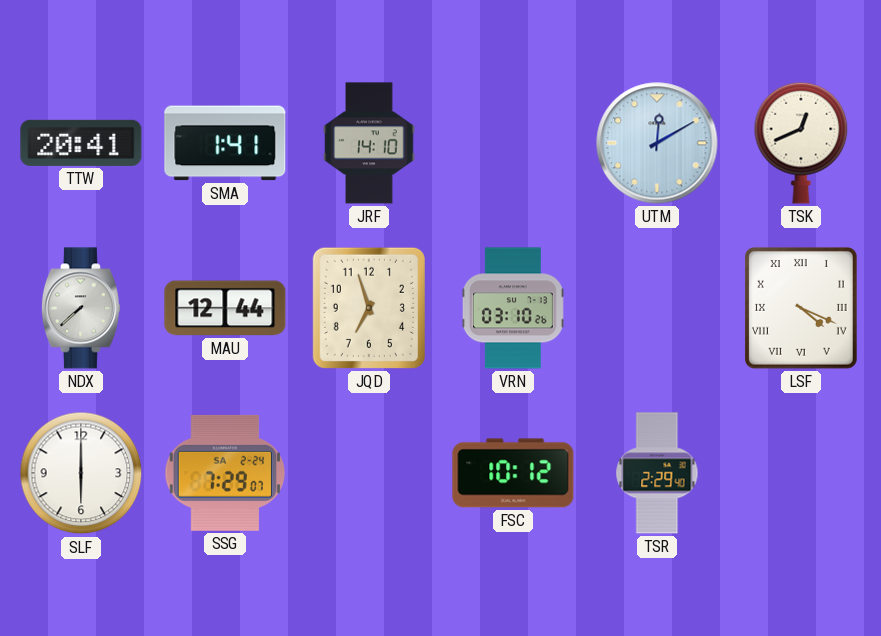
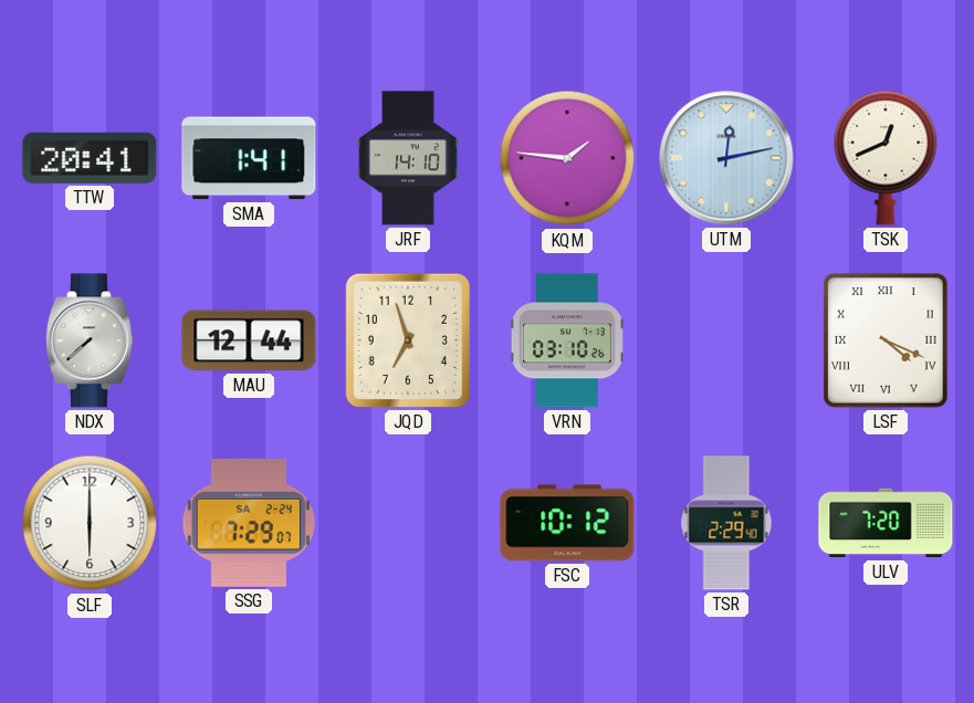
KQM: none -> 1:46
UTM: 12:10 -> 12:13
ULV: none -> 7:20
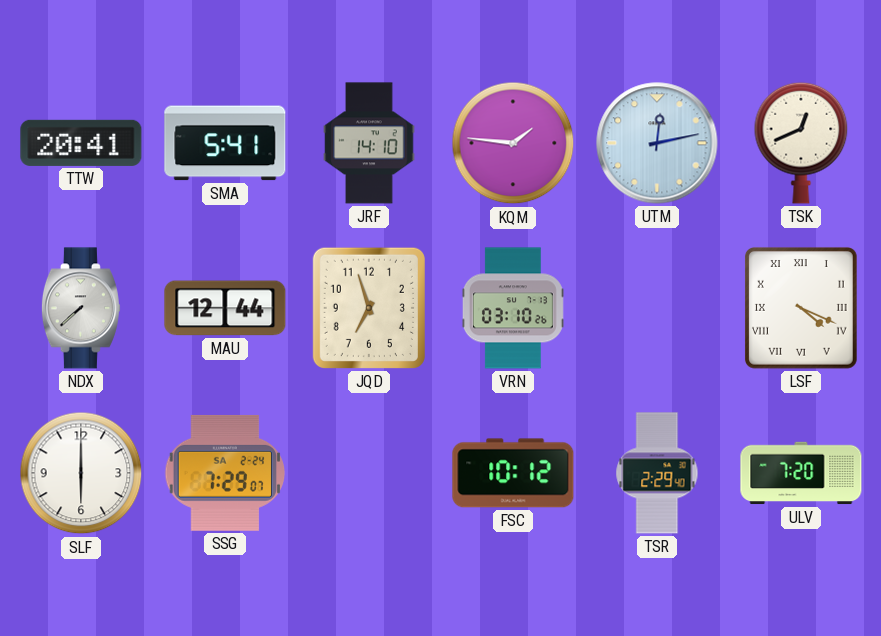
SMA: 1:41 -> 5:41
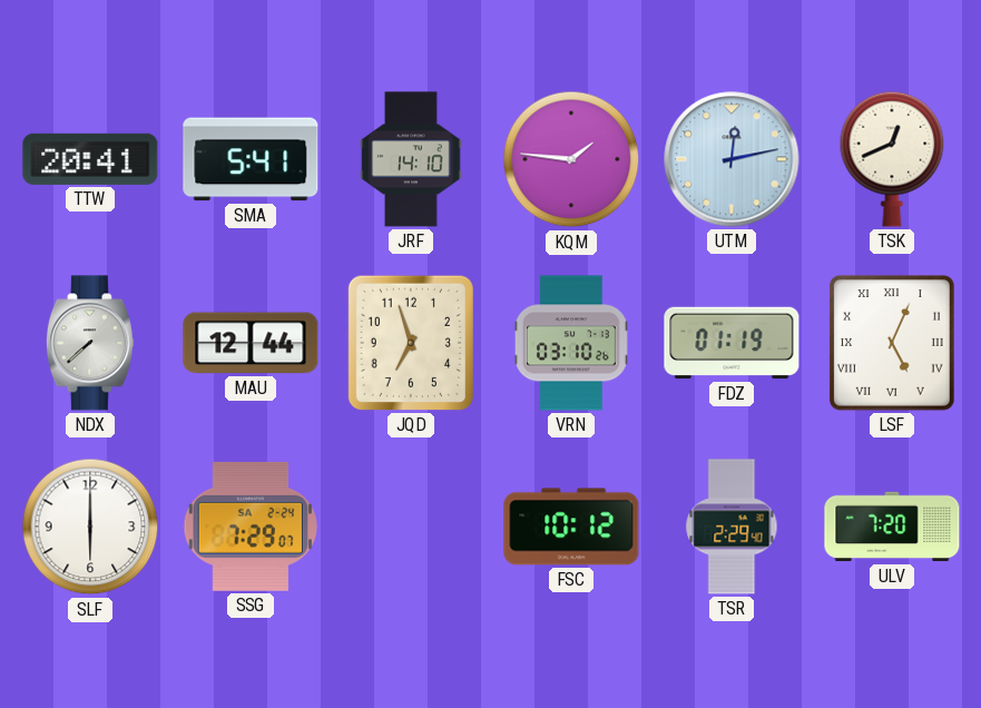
FDZ: none -> 01:19
LSF: 4:19 -> 5:04
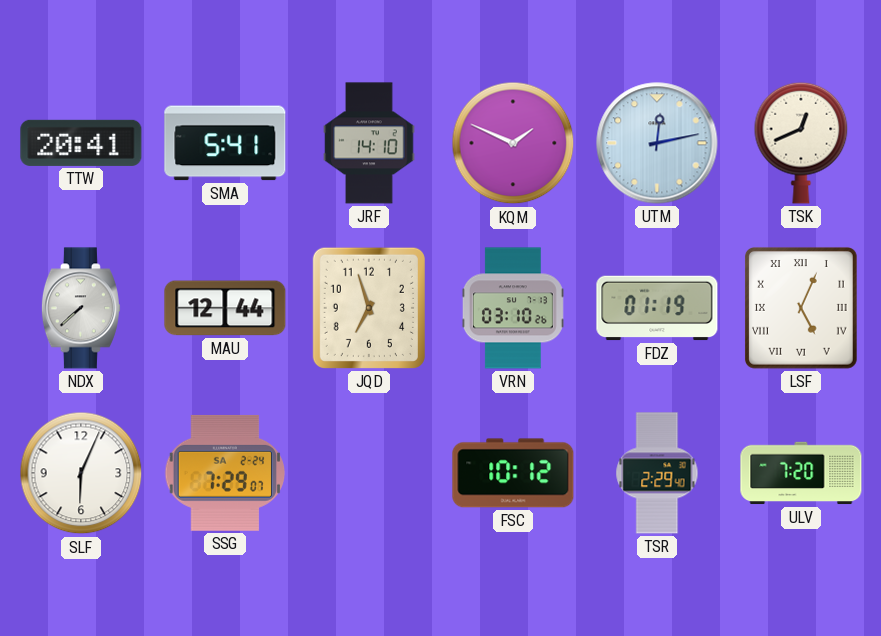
KQM: 1:46 -> 1:49
SLF: 6:00 -> 6:04
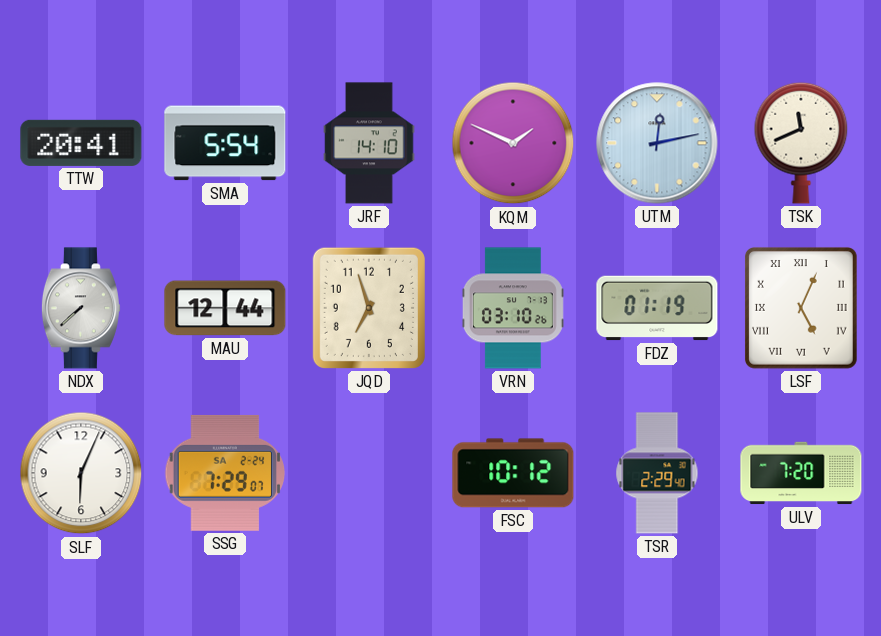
SMA: 5:41 -> 5:54
TSK: 12:41 -> 11:41
